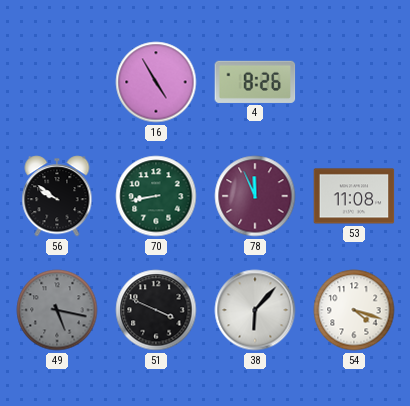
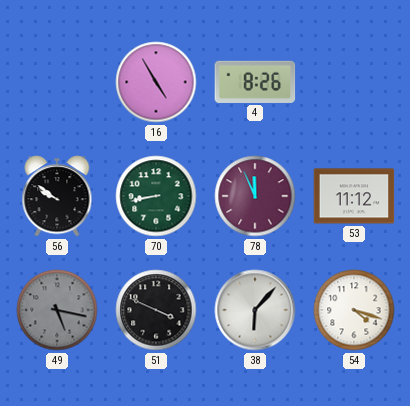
53: 11:08 -> 11:12
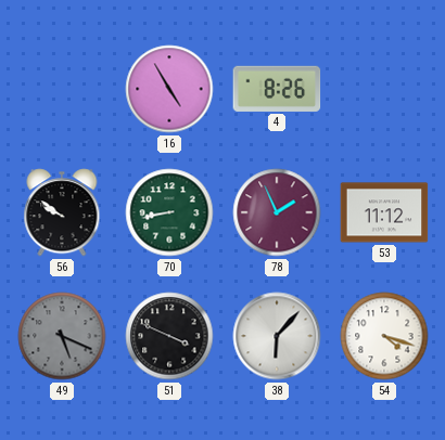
78: 11:56 -> 1:56
49: 5:17 -> 5:19
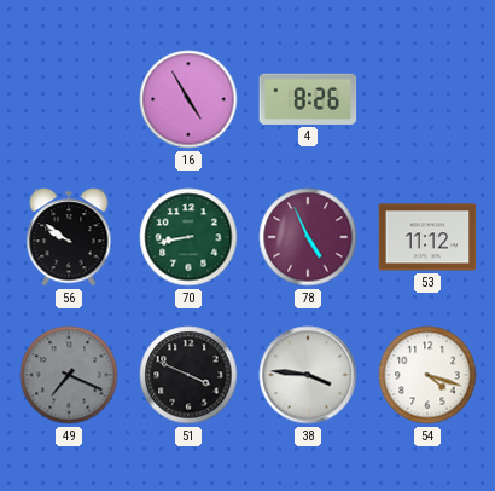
78: 1:56 -> 4:56
49: 5:19 -> 7:19
38: 6:07 -> 3:46
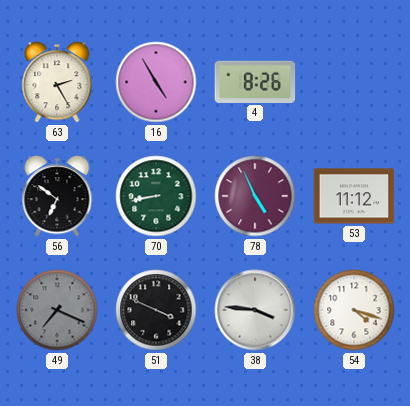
63: none -> 2:25
56: 9:51 -> 6:51
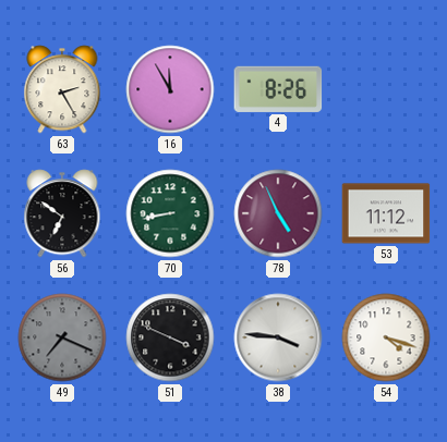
16: 4:55 -> 11:55
